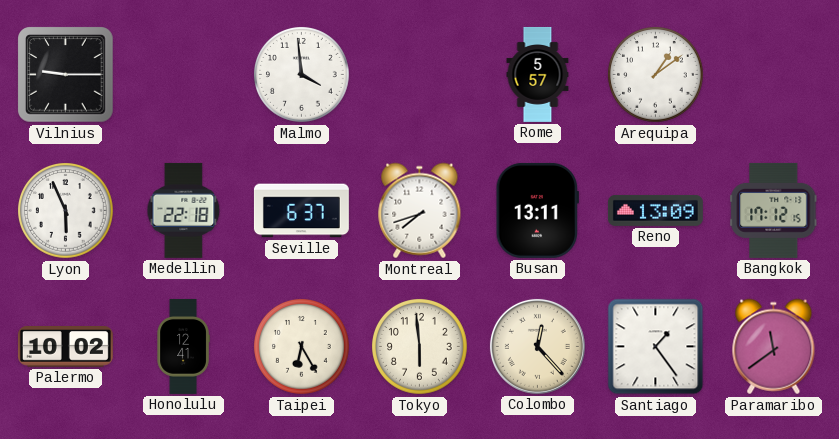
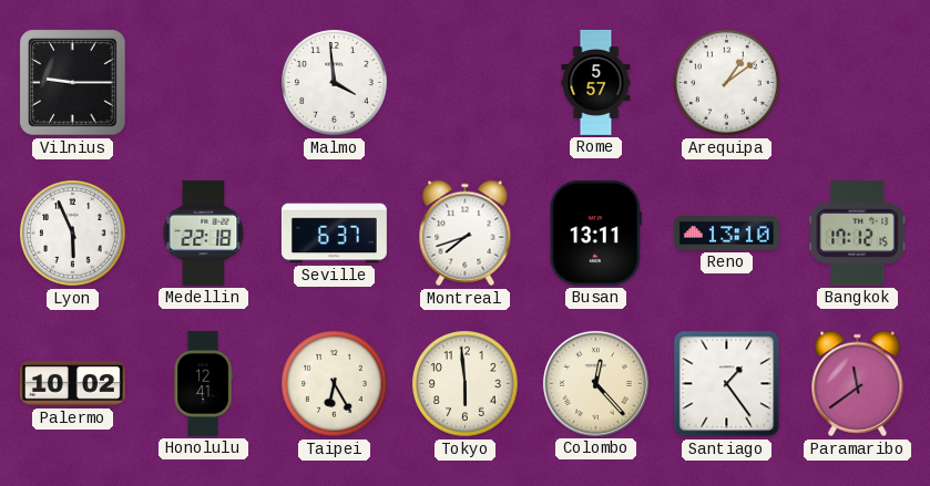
Reno: 13:09 -> 13:10
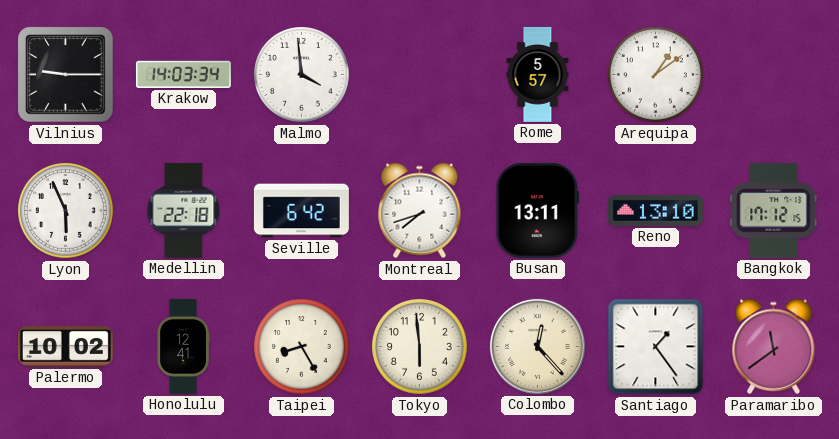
Krakow: none -> 14:03
Seville: 6:37 -> 6:42
Taipei: 6:25 -> 8:25
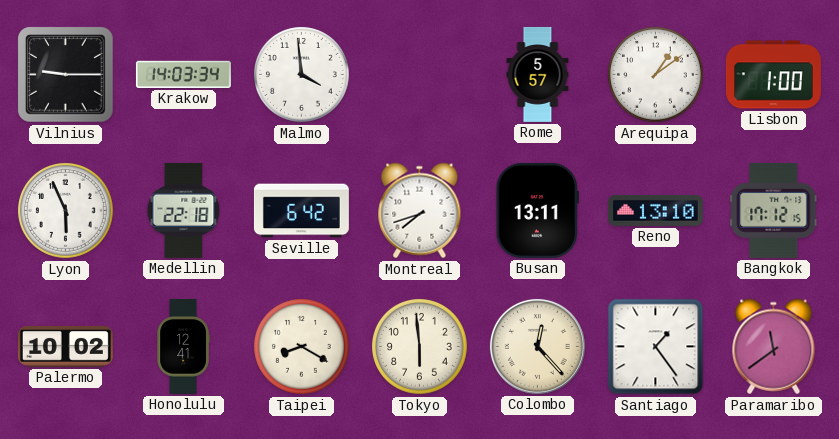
Lisbon: none -> 1:00
Taipei: 8:25 -> 8:20
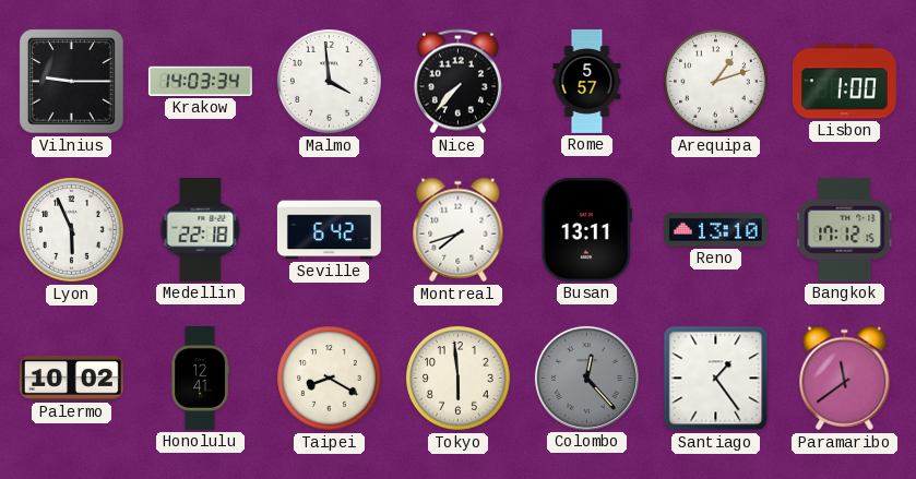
Nice: none -> 7:37
Arequipa: 1:09 -> 1:12
Colombo dial: cream -> grey
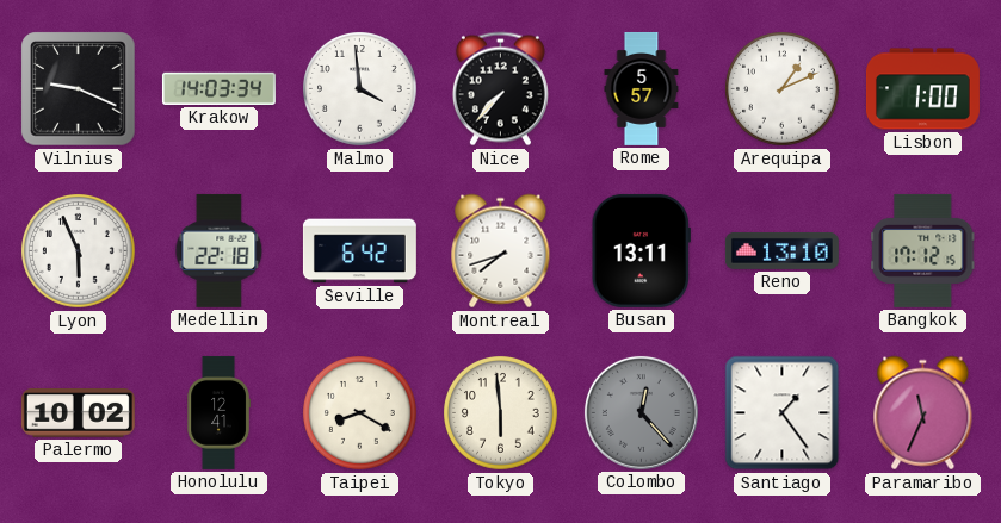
Vilnius: 9:15 -> 9:19
Arequipa: 1:12 -> 1:11
Paramaribo: 11:39 -> 11:34
